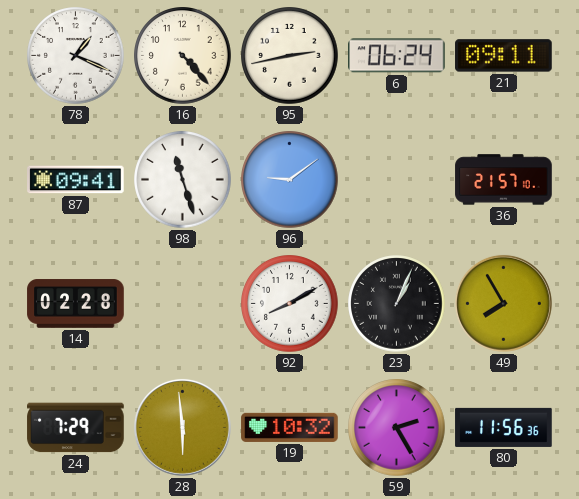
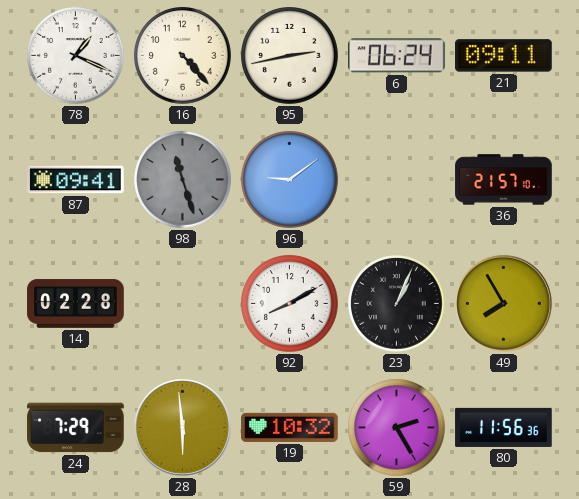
98 dial: white -> grey
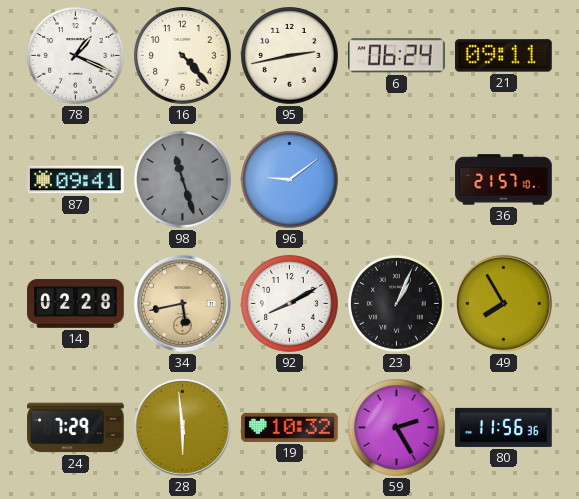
34: none -> 5:43
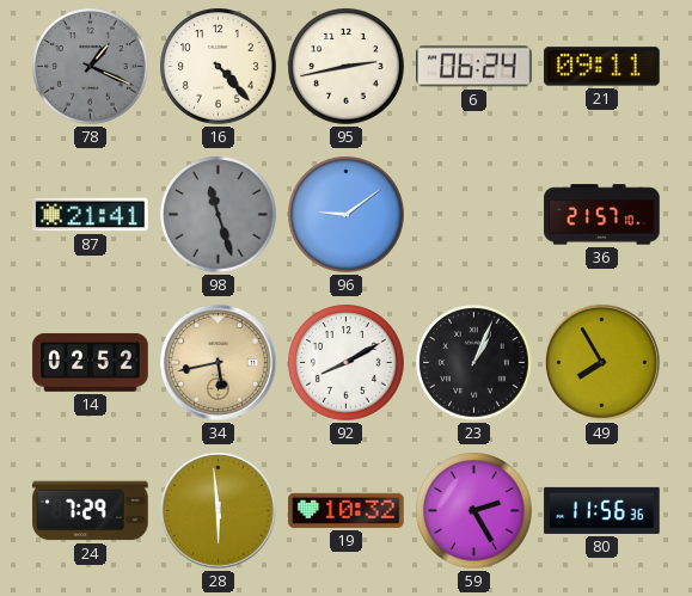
78 dial: white -> grey
87: 09:41 -> 21:41
14: 02:28 -> 02:52
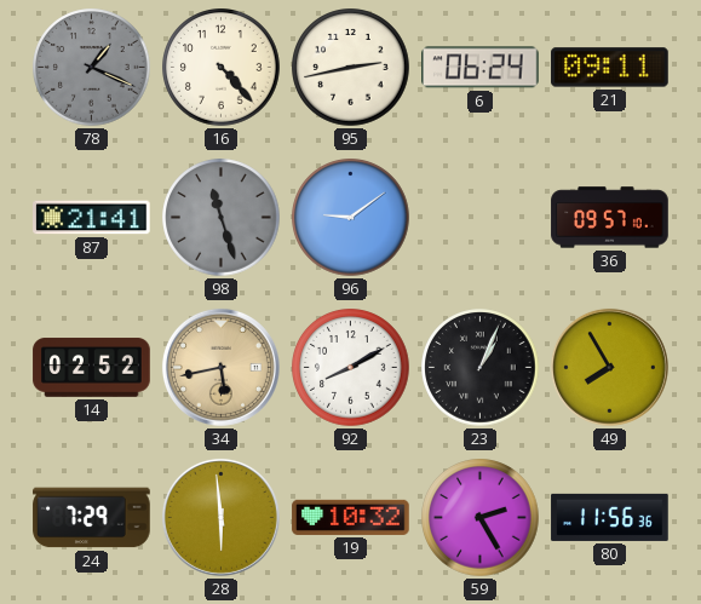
36: 21:57 -> 09:57
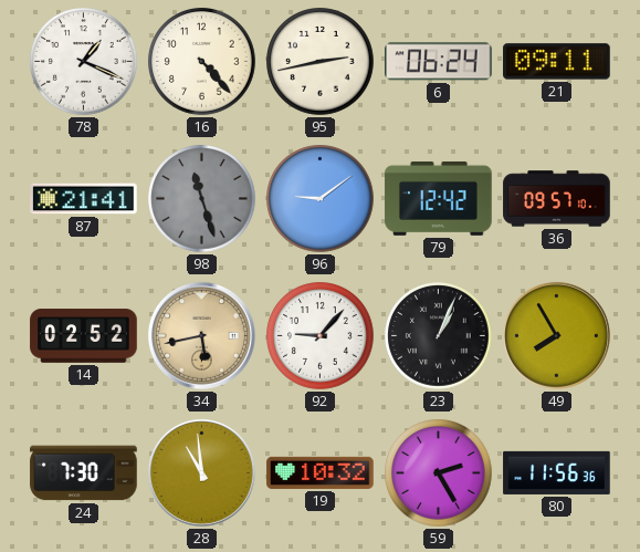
78 dial: grey -> white
79: none -> 12:42
92: 8:10 -> 9:07
24: 7:29 -> 7:30
28: 5:59 -> 10:59
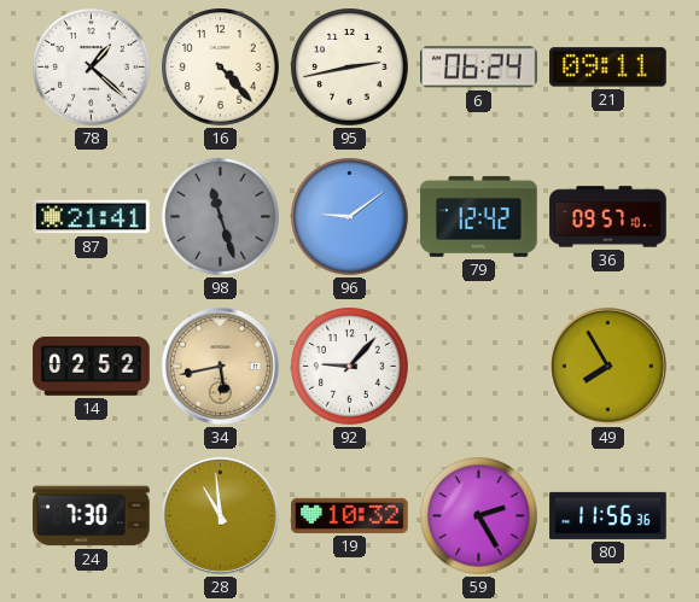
78: 1:19 -> 1:22
23: 1:04 -> none
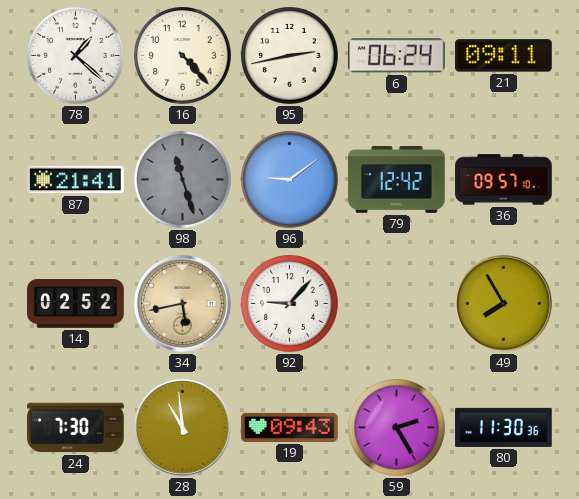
19: 10:32 -> 09:43
80: 11:56 -> 11:30
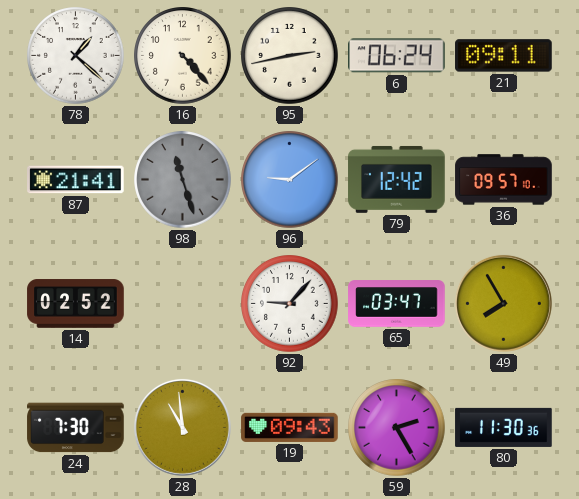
34: 5:43 -> none
65: none -> 03:47
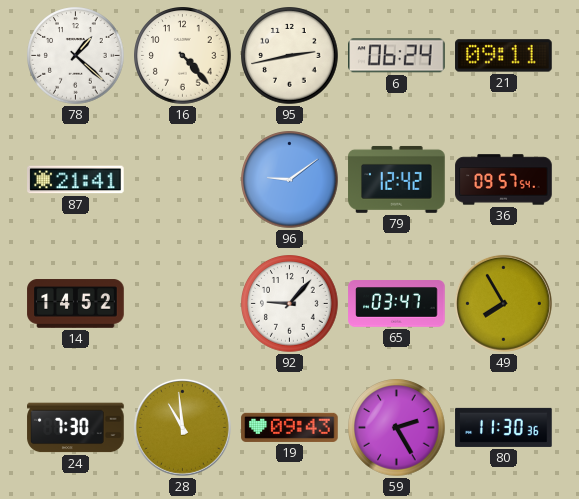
98: 11:27 -> none
36: 09:57:10 -> 09:57:54
14: 02:52 -> 14:52
